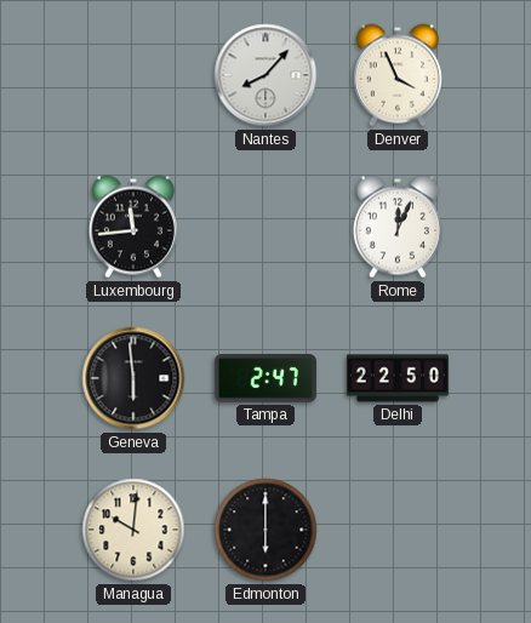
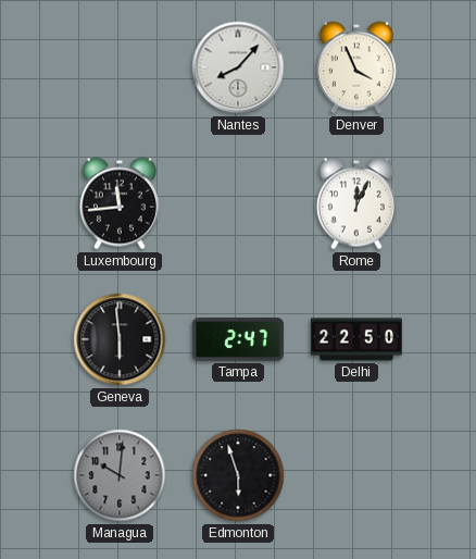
Managua dial: cream -> grey
Edmonton: 6:00 -> 5:57
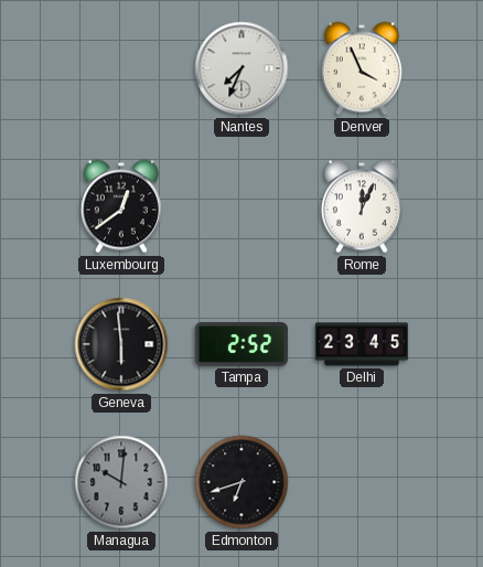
Nantes: 8:07 -> 7:34
Luxembourg: 11:44 -> 12:39
Tampa: 2:47 -> 2:52
Delhi: 22:50 -> 23:45
Edmonton: 5:57 -> 6:42
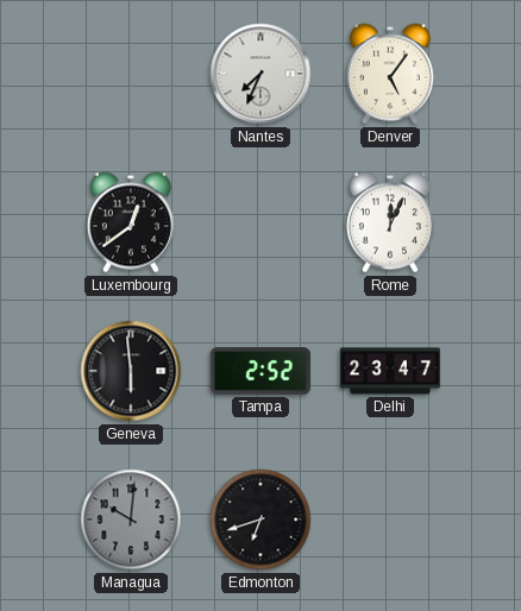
Denver: 3:56 -> 5:06
Delhi: 23:45 -> 23:47
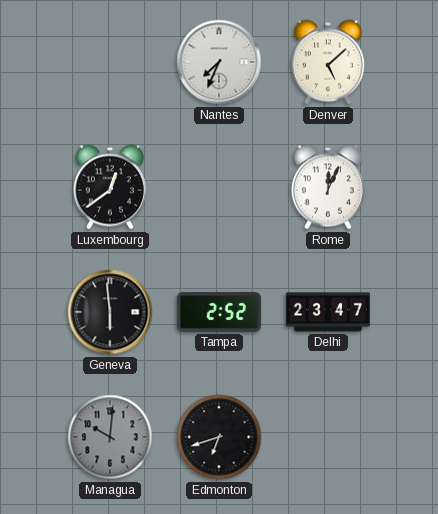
Denver: 5:06 -> 5:08
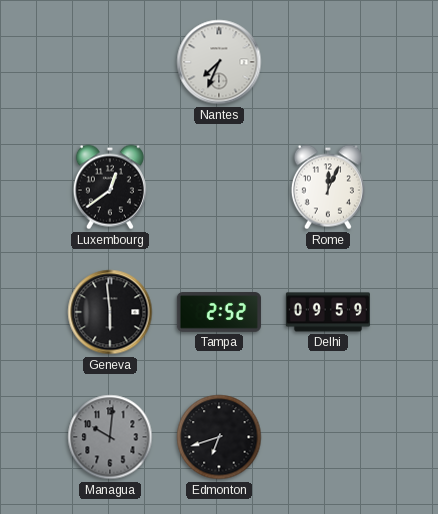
Denver: 5:08 -> none
Delhi: 23:47 -> 09:59
